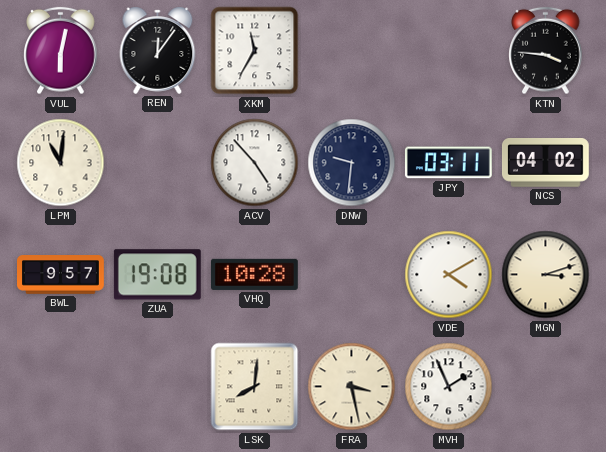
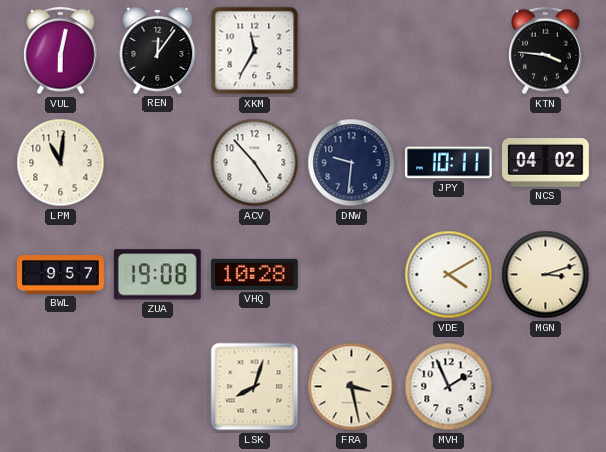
JPY: 03:11 -> 10:11
LSK: 8:01 -> 8:03
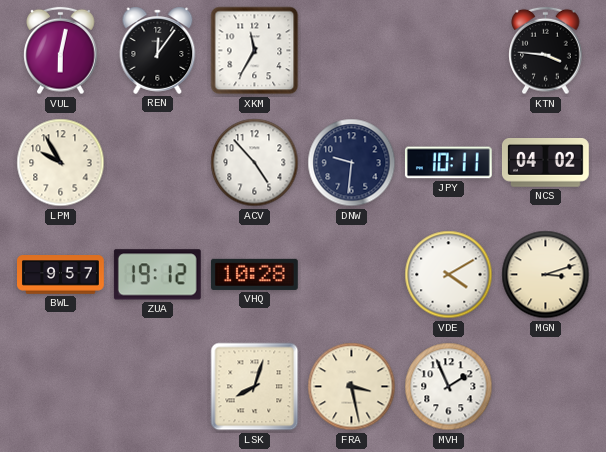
LPM: 11:01 -> 9:55
ZUA: 19:08 -> 19:12
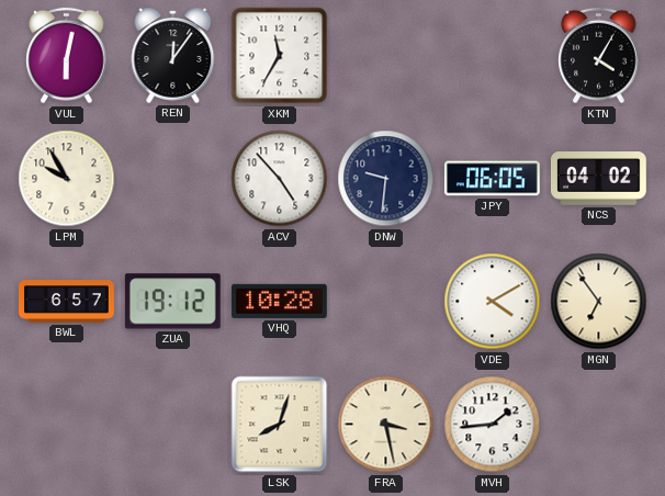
KTN: 3:46 -> 4:05
JPY: 10:11 -> 06:05
BWL: 9:57 -> 6:57
MGN: 3:12 -> 6:54
MVH: 1:56 -> 1:44
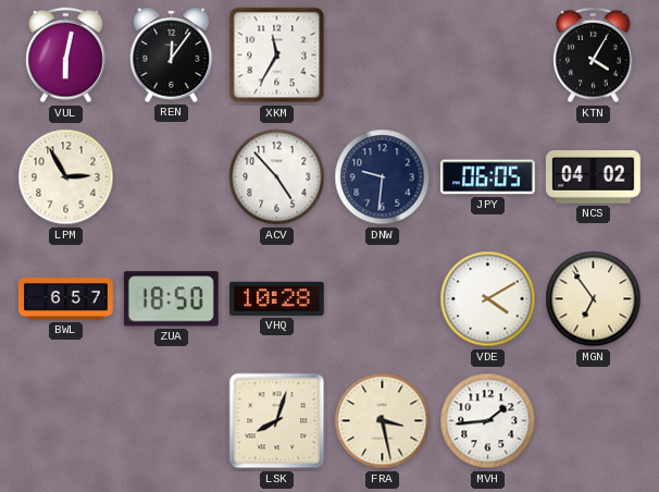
LPM: 9:55 -> 2:55
ZUA: 19:12 -> 18:50
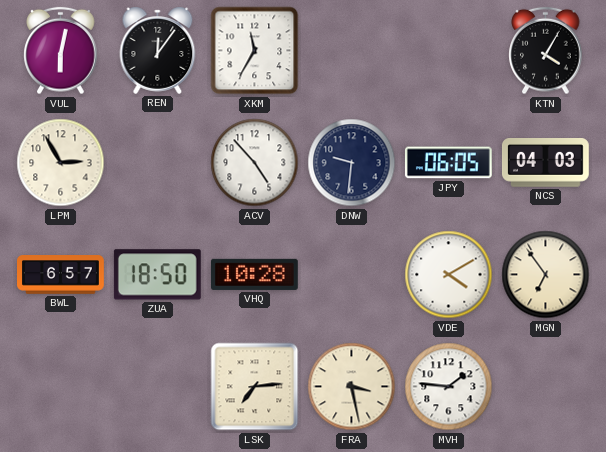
NCS: 04:02 -> 04:03
LSK: 8:03 -> 7:14
MVH: 1:44 -> 1:46
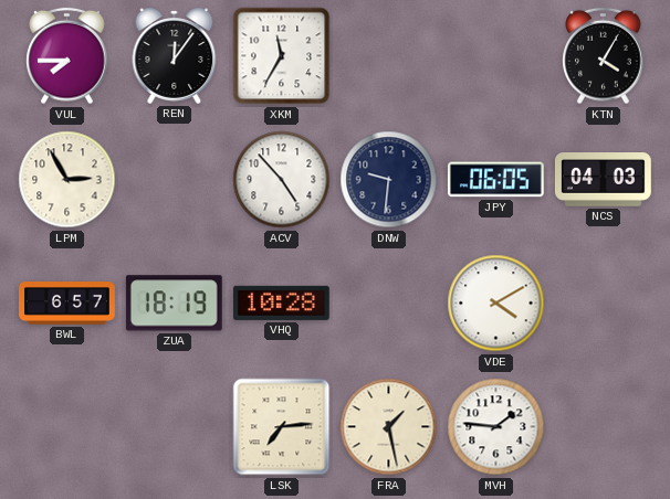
VUL: 6:02 -> 7:45
ZUA: 18:50 -> 18:19
MGN: 6:54 -> none
FRA: 3:28 -> 1:28
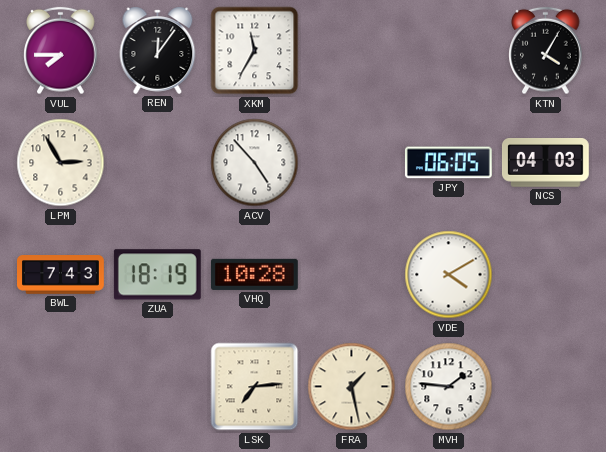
DNW: 9:31 -> none
BWL: 6:57 -> 7:43
